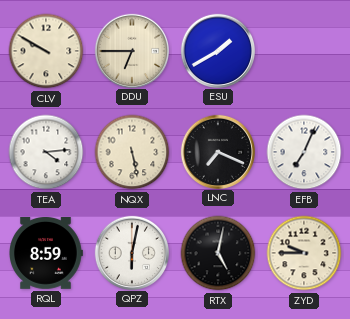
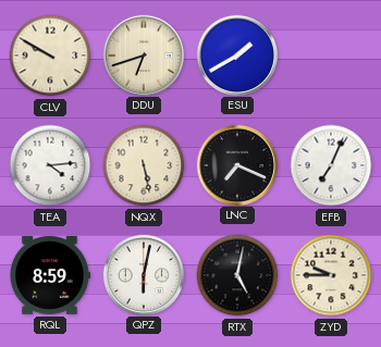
DDU: 6:45 -> 6:42
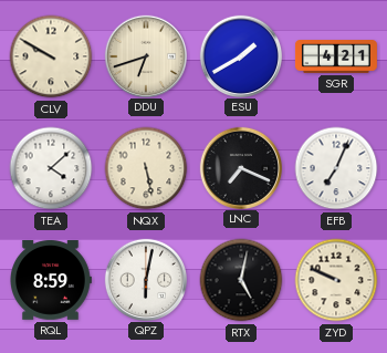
SGR: none -> 4:21
TEA: 4:14 -> 4:08
ZYD: 9:45 -> 9:49
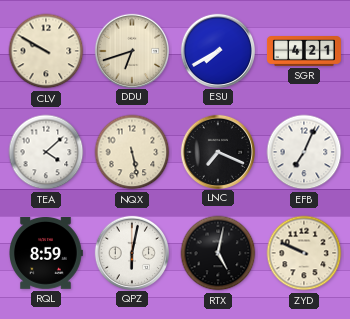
ESU: 1:40 -> 7:40
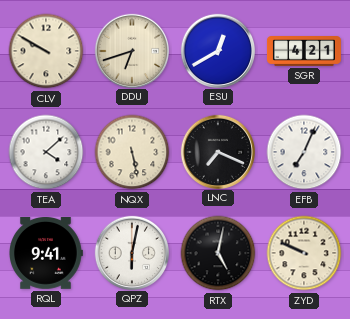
ESU: 7:40 -> 12:40
RQL: 8:59 -> 9:41
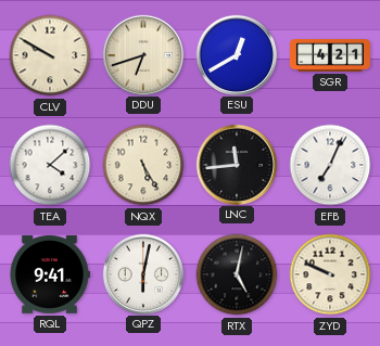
NQX: 5:28 -> 5:25
LNC: 7:19 -> 11:44
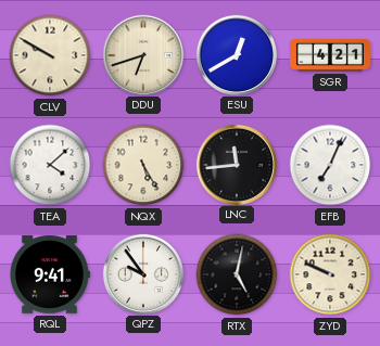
QPZ: 6:02 -> 9:54
